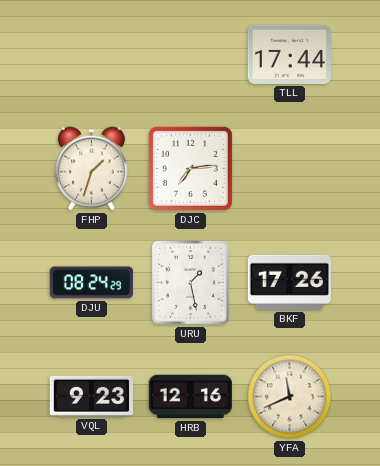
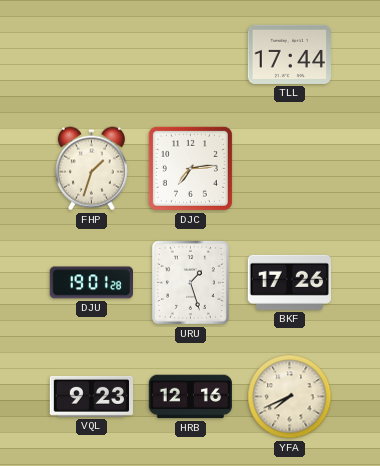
DJU: 08:24 -> 19:01
URU: 1:28 -> 1:27
YFA: 11:41 -> 7:41
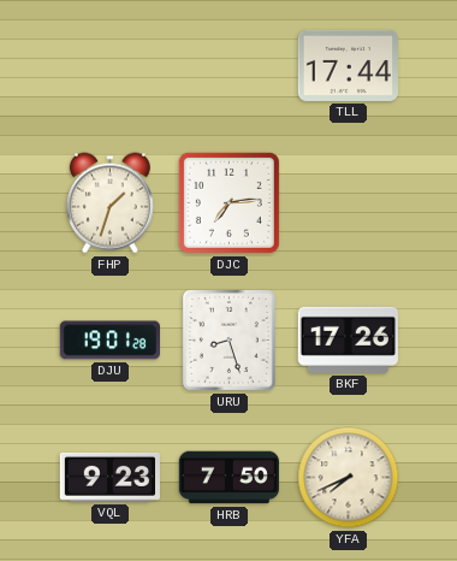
URU: 1:27 -> 8:27
HRB: 12:16 -> 7:50
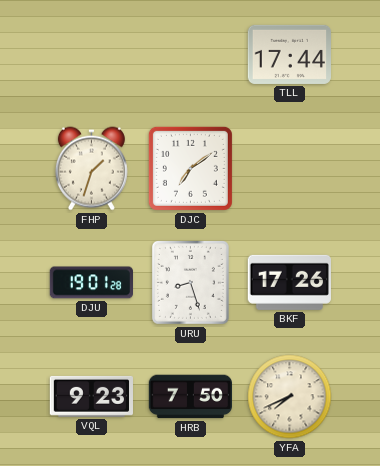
DJC: 7:14 -> 7:09
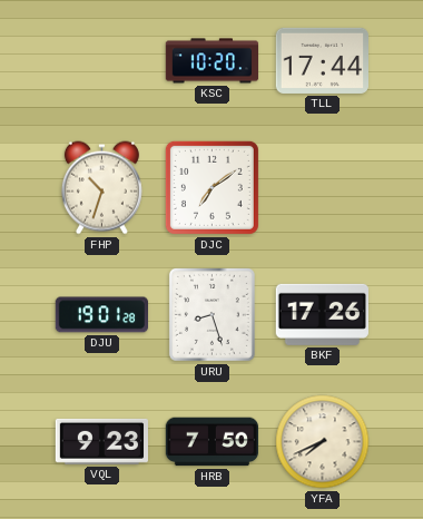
KSC: none -> 10:20
FHP: 1:33 -> 10:33
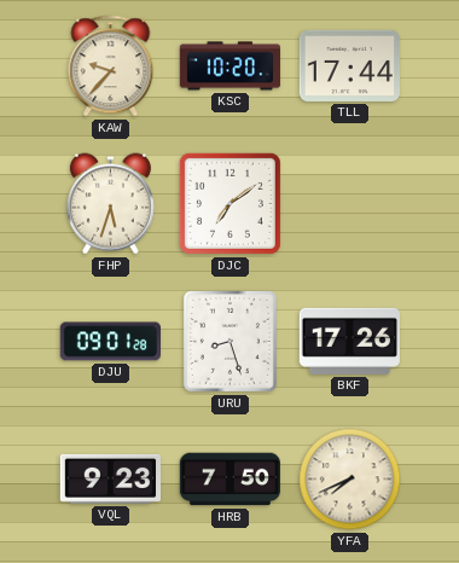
KAW: none -> 9:37
FHP: 10:33 -> 5:33
DJU: 19:01 -> 09:01
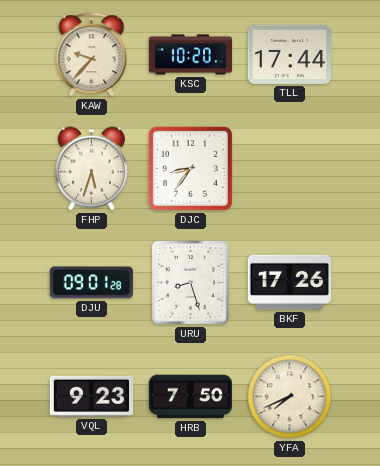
DJC: 7:09 -> 8:36
